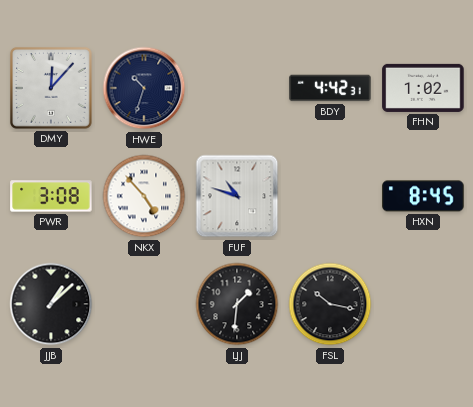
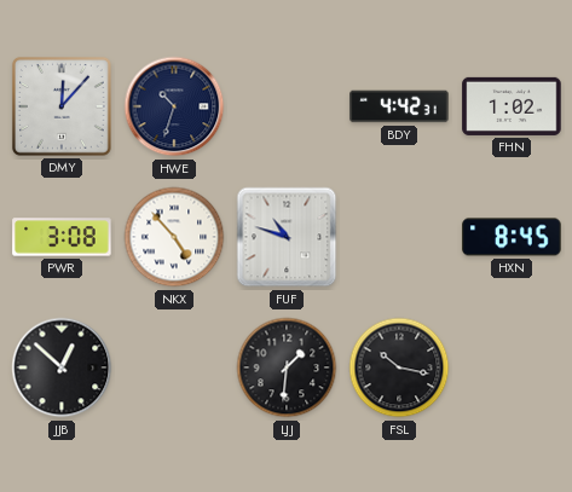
JJB: 1:08 -> 12:52
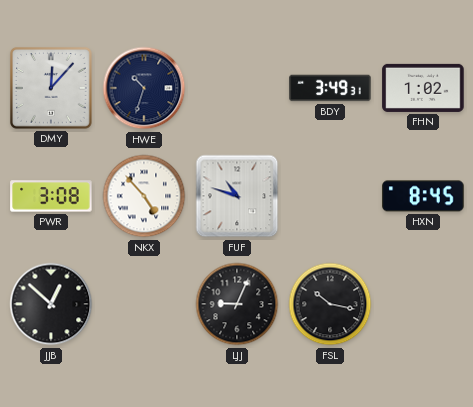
BDY: 4:42 -> 3:49
LJJ: 1:31 -> 9:04
